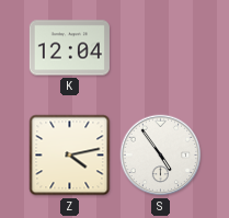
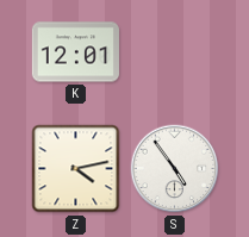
K: 12:04 -> 12:01
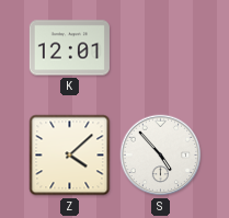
Z: 4:13 -> 4:08
S: 4:54 -> 4:53
